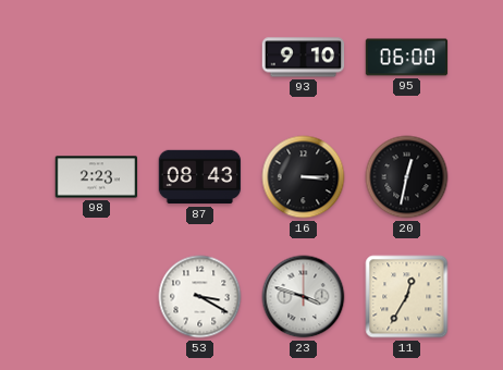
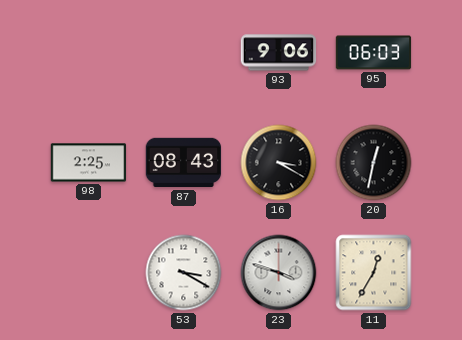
93: 9:10 -> 9:06
95: 06:00 -> 06:03
98: 2:23 -> 2:25
16: 3:15 -> 3:20
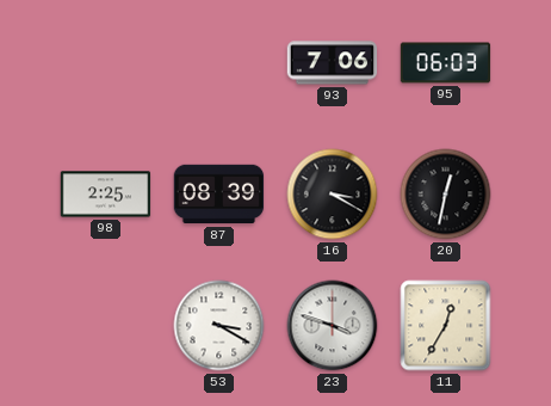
93: 9:06 -> 7:06
87: 08:43 -> 08:39
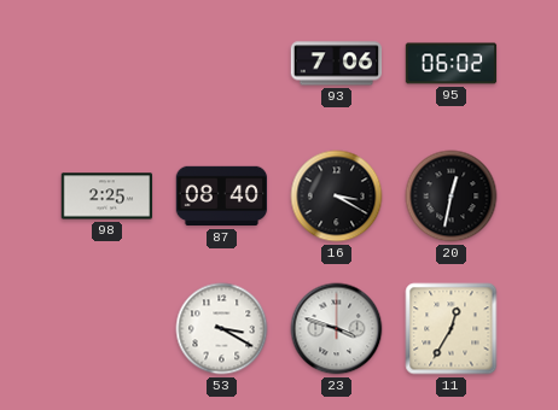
95: 06:03 -> 06:02
87: 08:39 -> 08:40
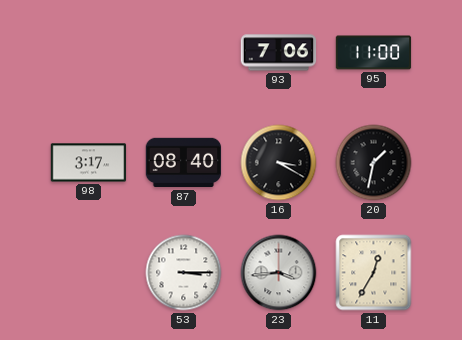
95: 06:02 -> 11:00
98: 2:25 -> 3:17
20: 12:32 -> 1:32
53: 3:20 -> 3:15
23: 3:48 -> 3:44
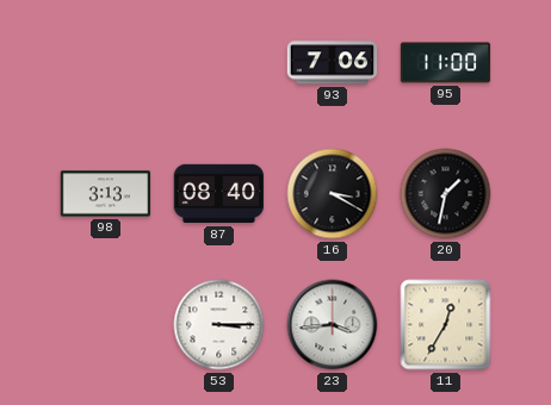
98: 3:17 -> 3:13
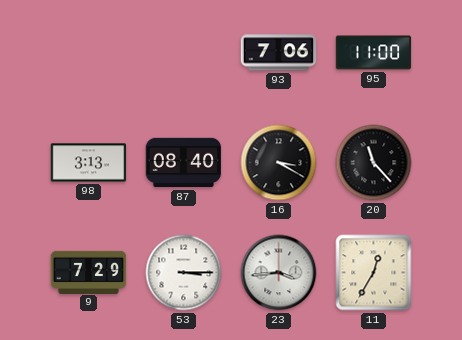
20: 1:32 -> 11:23
9: none -> 7:29
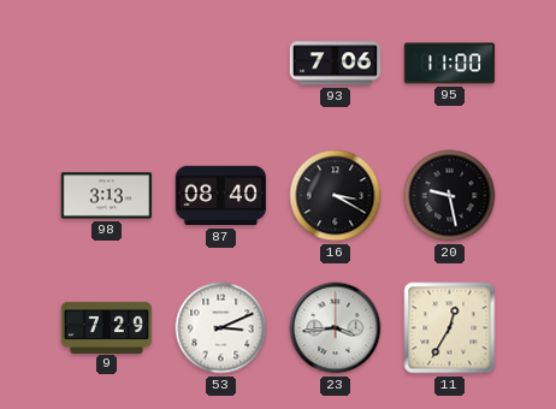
20: 11:23 -> 9:28
53: 3:15 -> 3:11
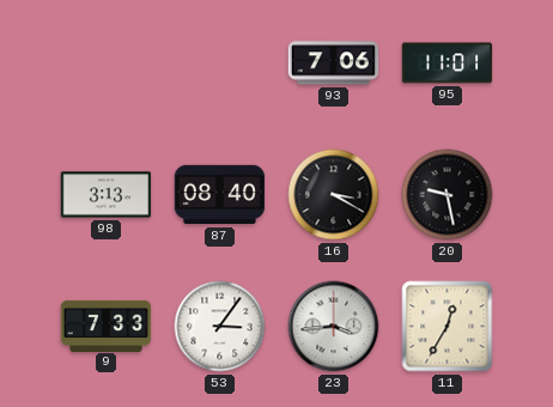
95: 11:00 -> 11:01
9: 7:29 -> 7:33
53: 3:11 -> 3:06
